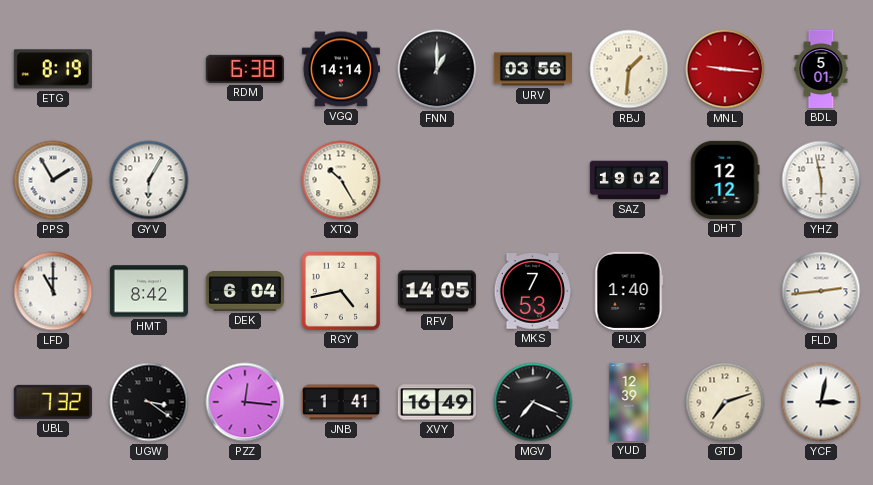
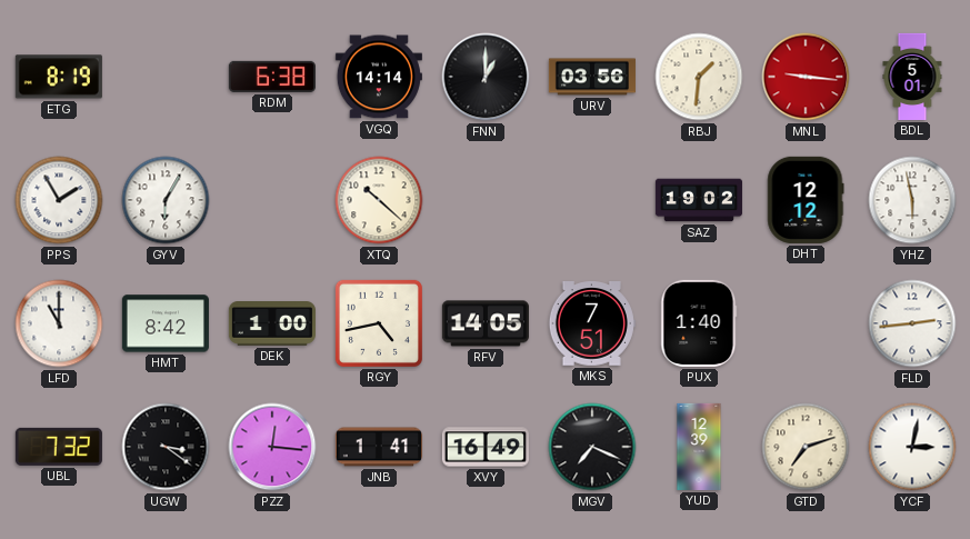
XTQ: 10:25 -> 10:22
DEK: 6:04 -> 1:00
MKS: 7:53 -> 7:51
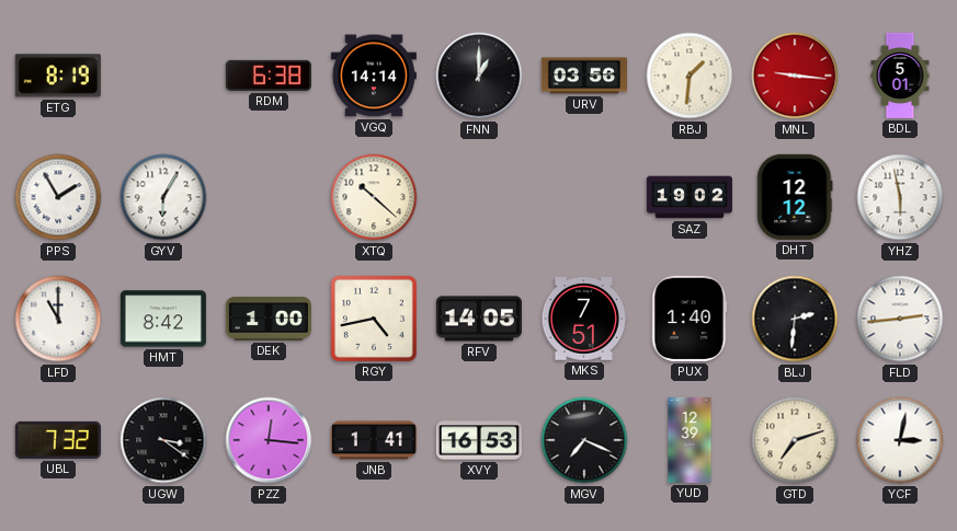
BLJ: none -> 2:31
XVY: 16:49 -> 16:53
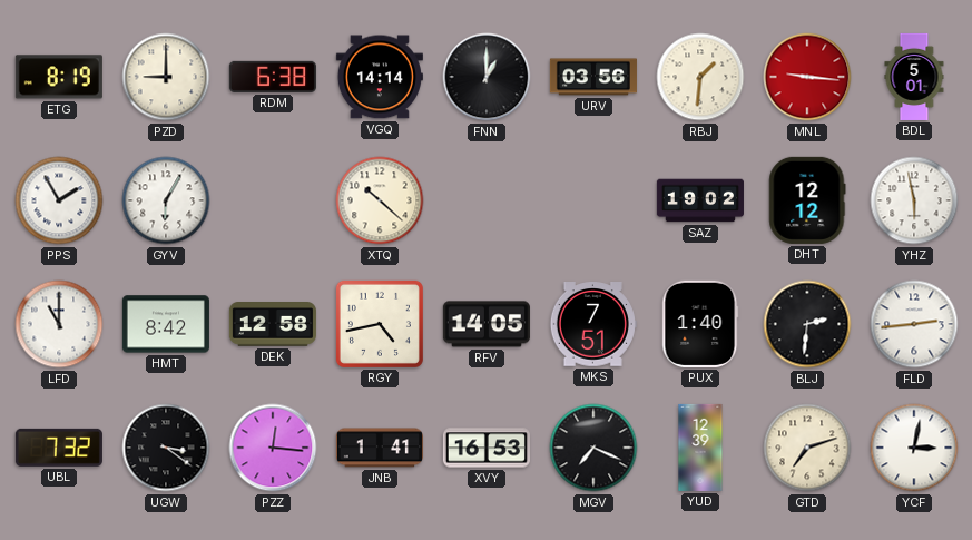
PZD: none -> 9:00
DEK: 1:00 -> 12:58
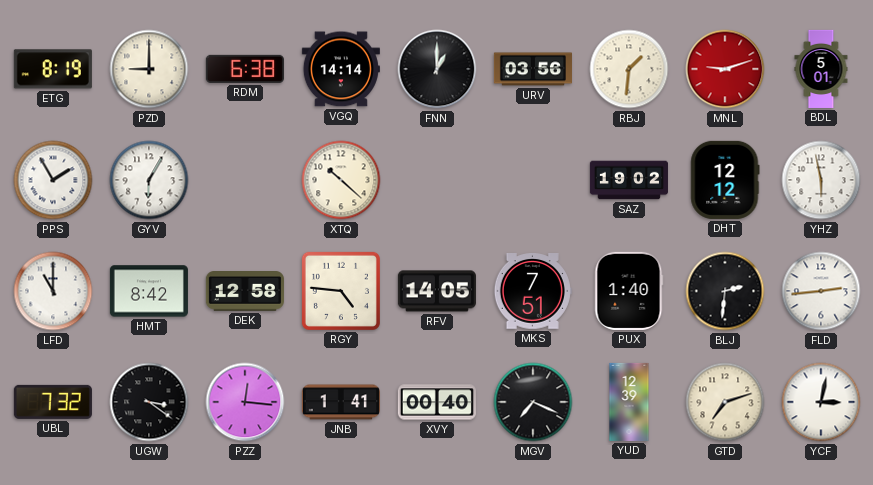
MNL: 9:16 -> 9:12
RGY: 4:43 -> 4:46
XVY: 16:53 -> 00:40
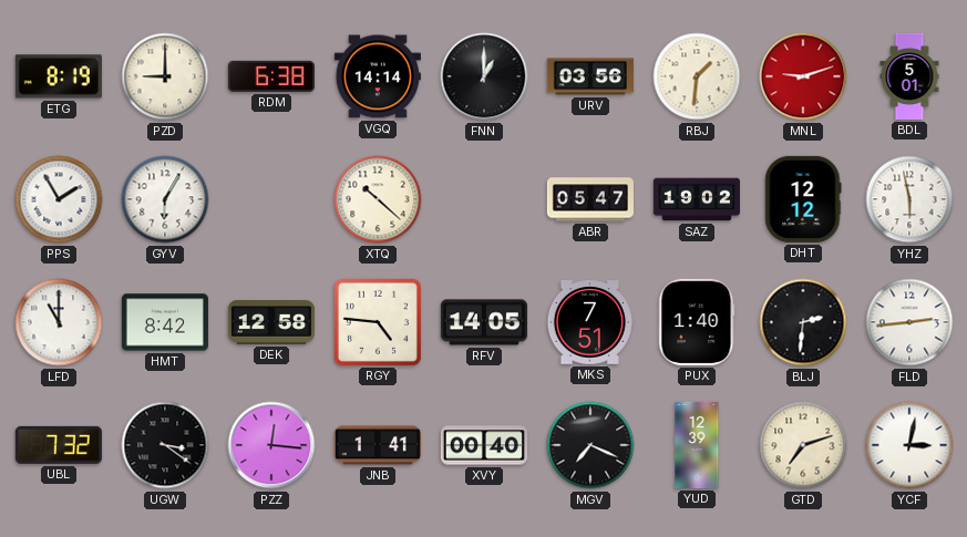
ABR: none -> 05:47
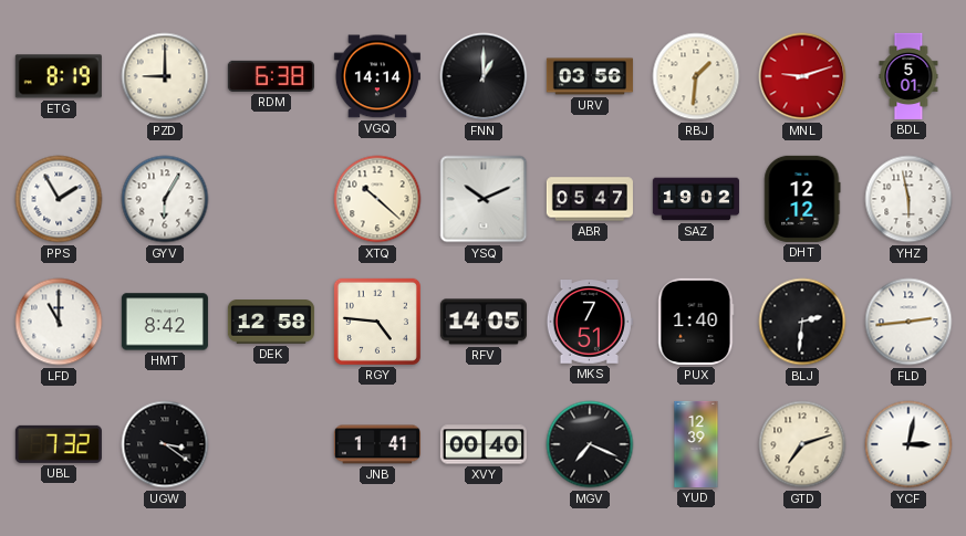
YSQ: none -> 10:11
PZZ: 12:16 -> none
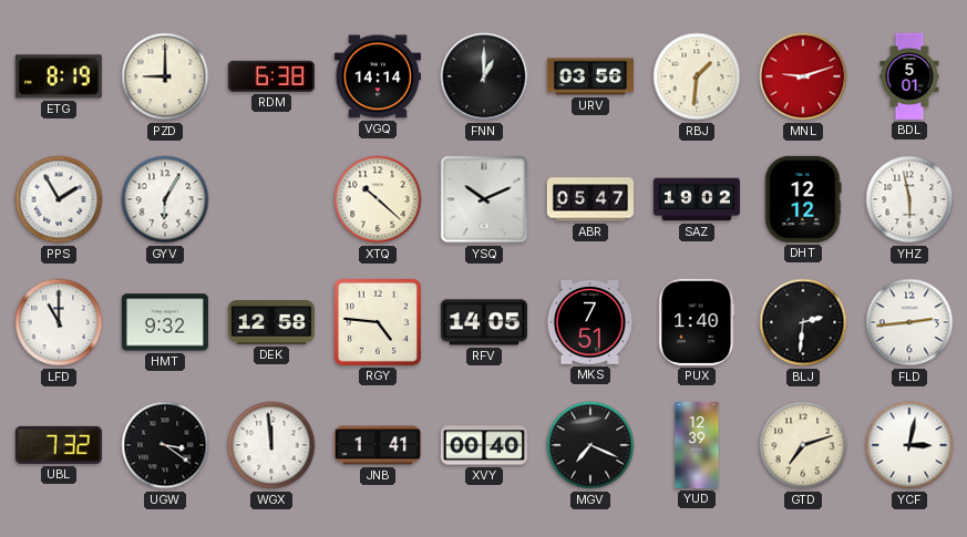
HMT: 8:42 -> 9:32
WGX: none -> 11:59
